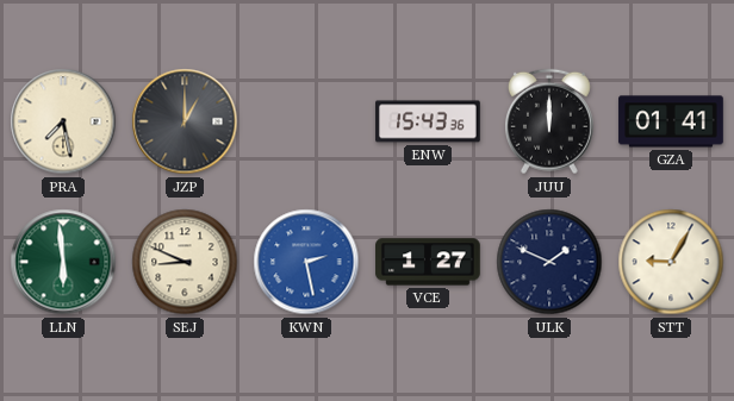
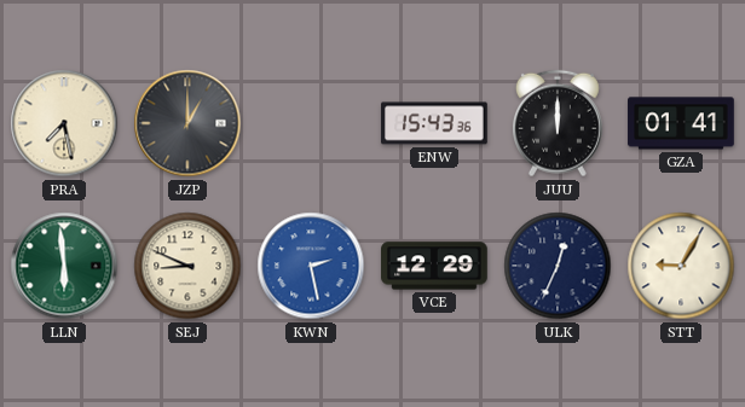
VCE: 1:27 -> 12:29
ULK: 1:49 -> 12:34
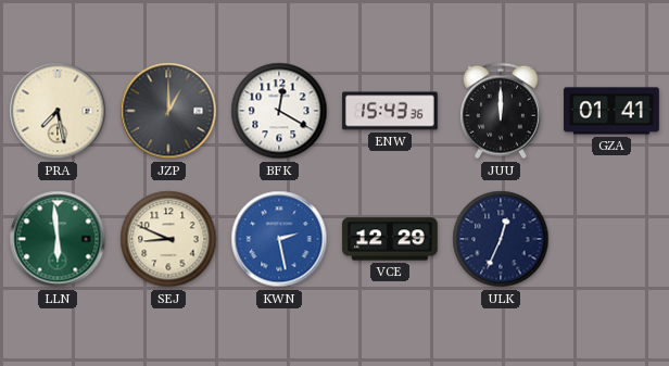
BFK: none -> 12:20
STT: 9:05 -> none
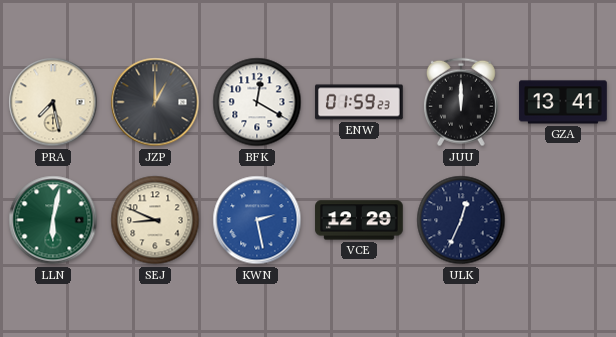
ENW: 15:43 -> 01:59
GZA: 01:41 -> 13:41
LLN: 5:59 -> 6:02
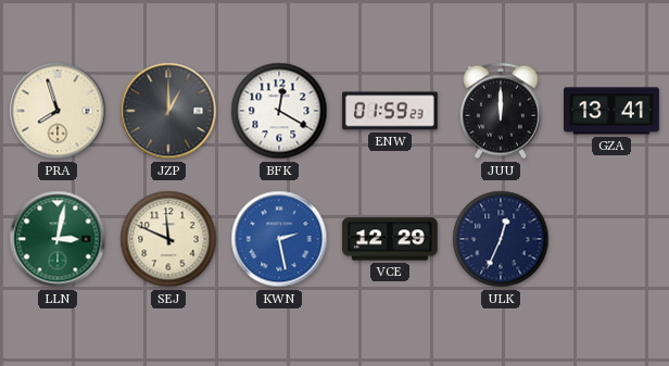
PRA: 7:28 -> 7:57
LLN: 6:02 -> 3:02
SEJ: 8:49 -> 11:49
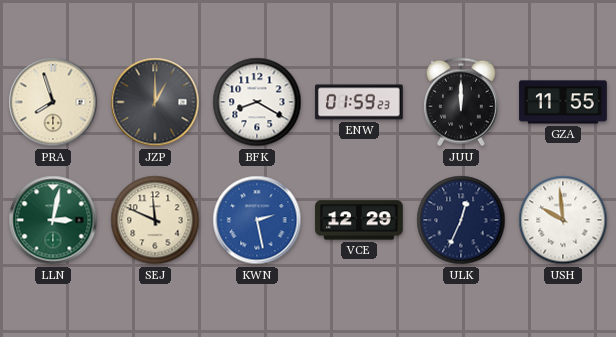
BFK: 12:20 -> 8:20
GZA: 13:41 -> 11:55
USH: none -> 9:59
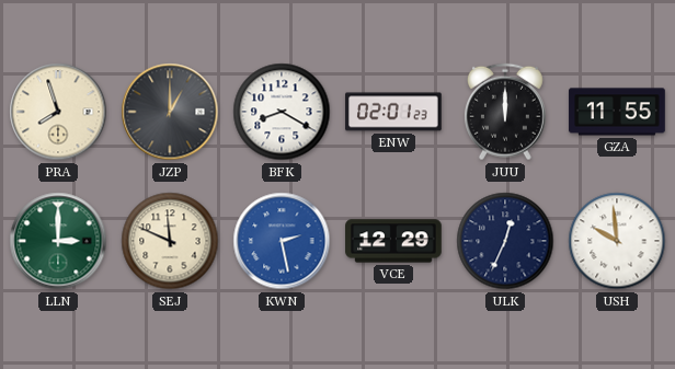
ENW: 01:59 -> 02:01
LLN: 3:02 -> 3:00
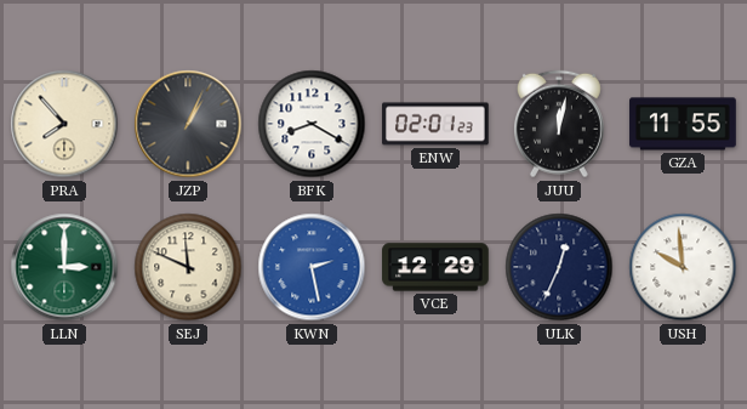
PRA: 7:57 -> 7:53
JZP: 1:00 -> 1:04
JUU: 12:00 -> 12:02
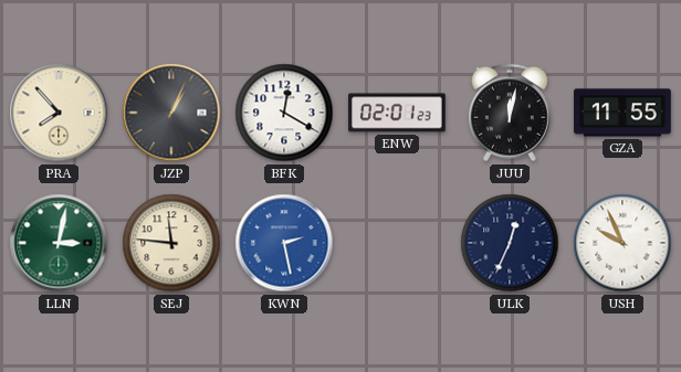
BFK: 8:20 -> 12:20
LLN: 3:00 -> 3:02
SEJ: 11:49 -> 11:46
VCE: 12:29 -> none
USH: 9:59 -> 9:56
